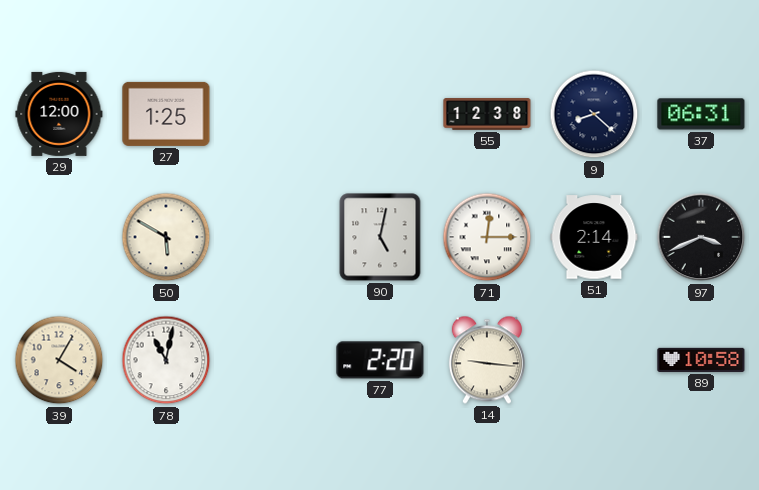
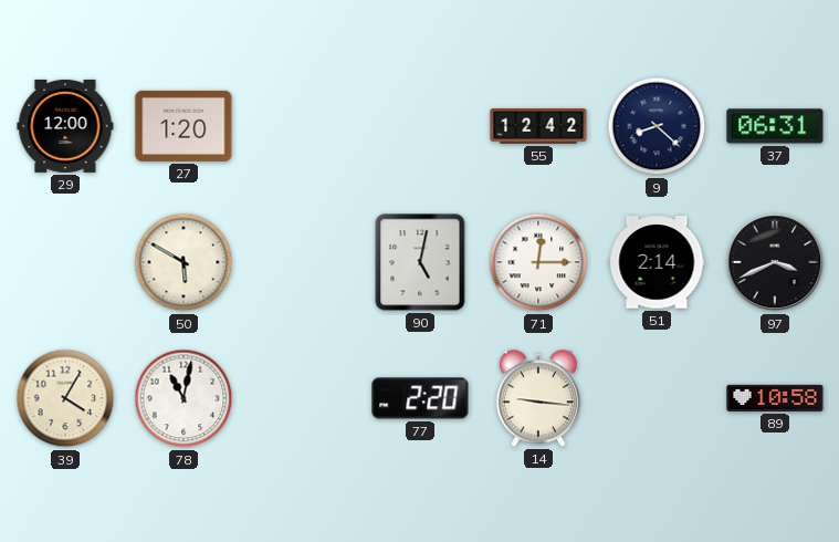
27: 1:25 -> 1:20
55: 12:38 -> 12:42
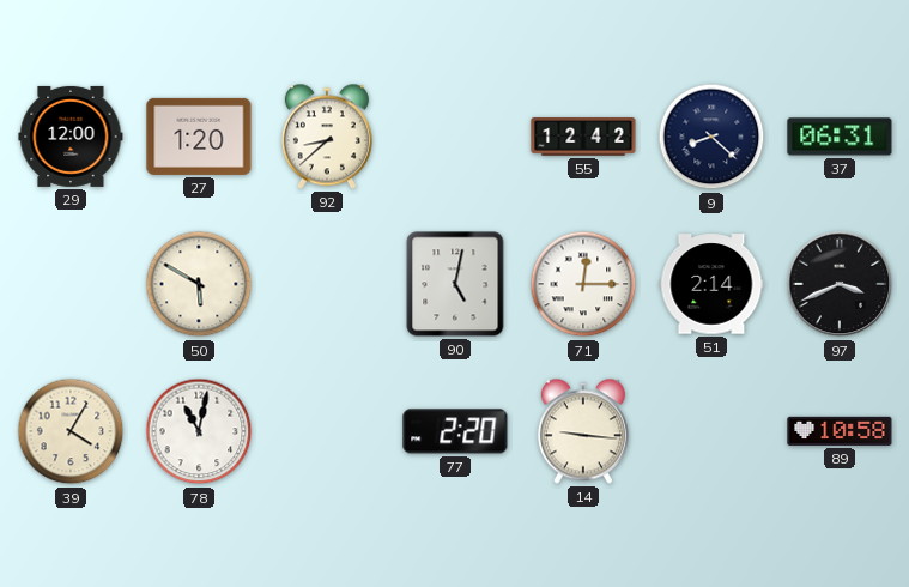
92: none -> 8:38
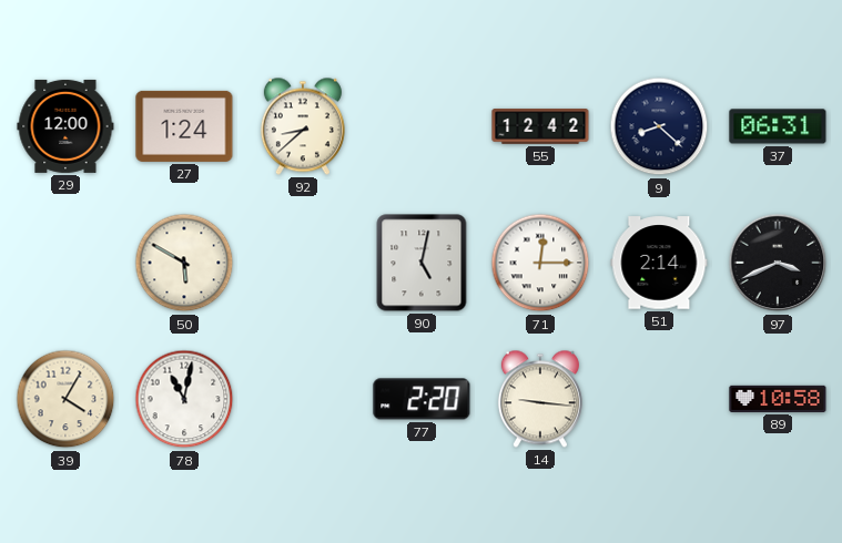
27: 1:20 -> 1:24
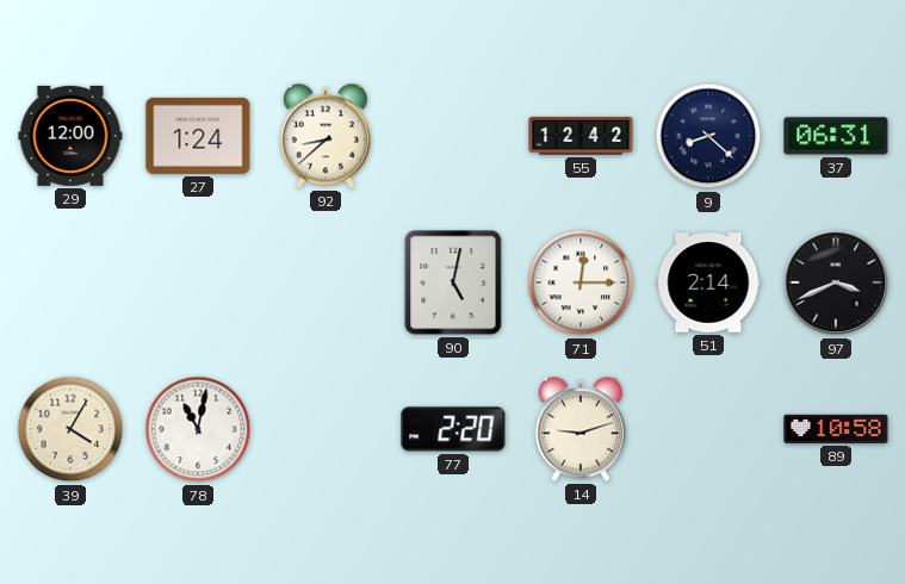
50: 5:50 -> none
14: 9:16 -> 9:12
